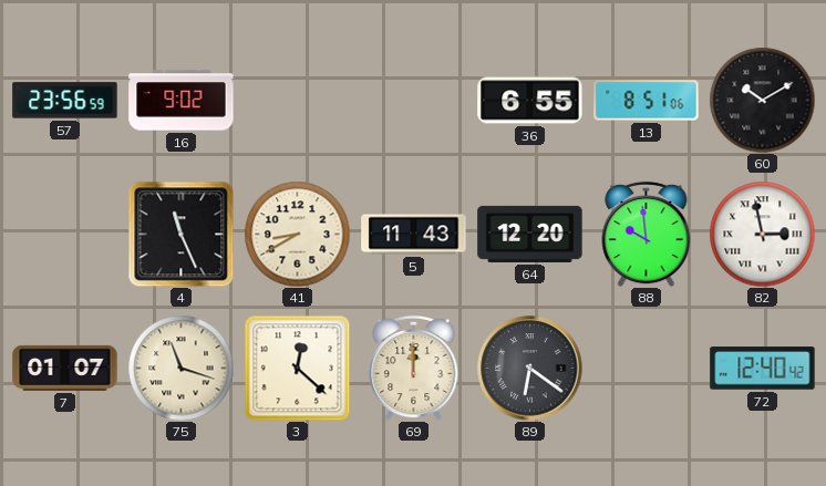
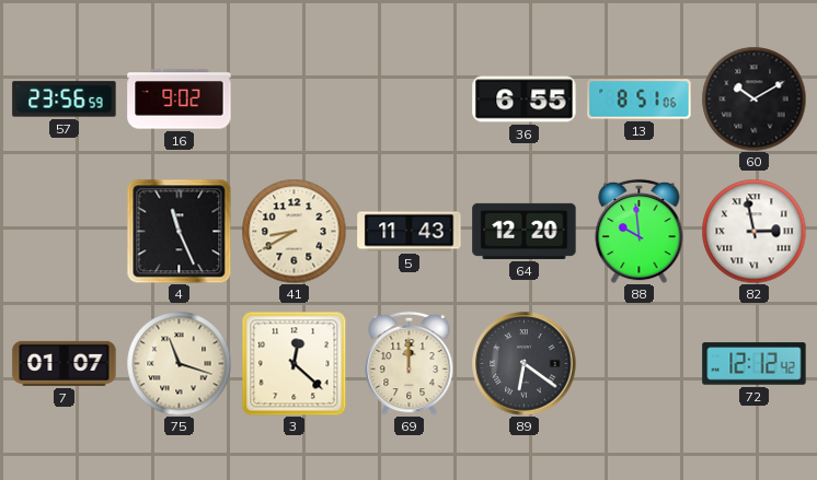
72: 12:40 -> 12:12
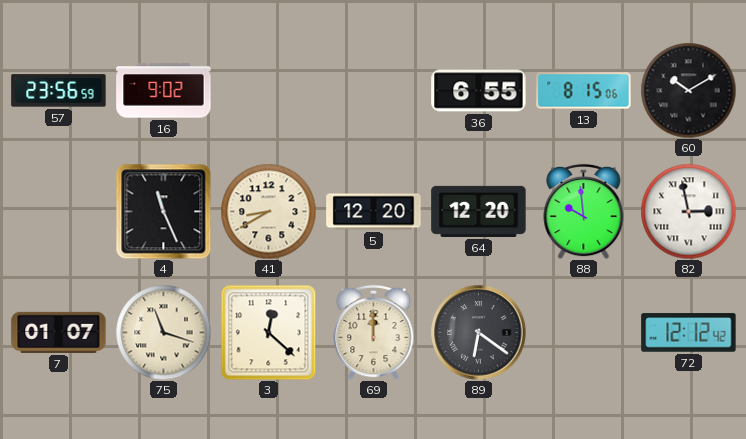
13: 8:51 -> 8:15
5: 11:43 -> 12:20
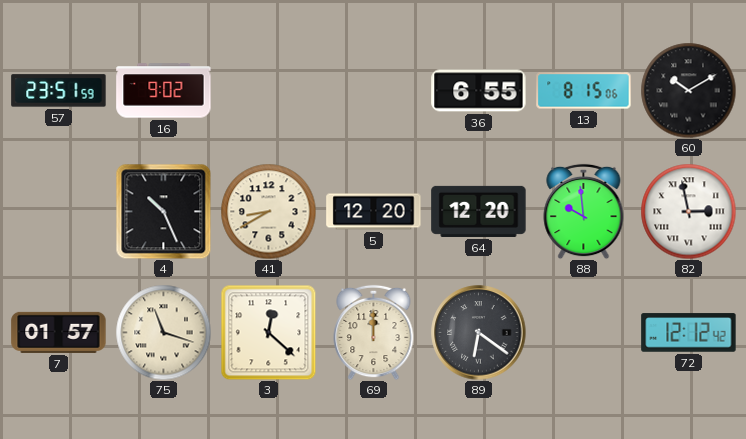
57: 23:56 -> 23:51
4: 11:26 -> 10:26
7: 01:07 -> 01:57
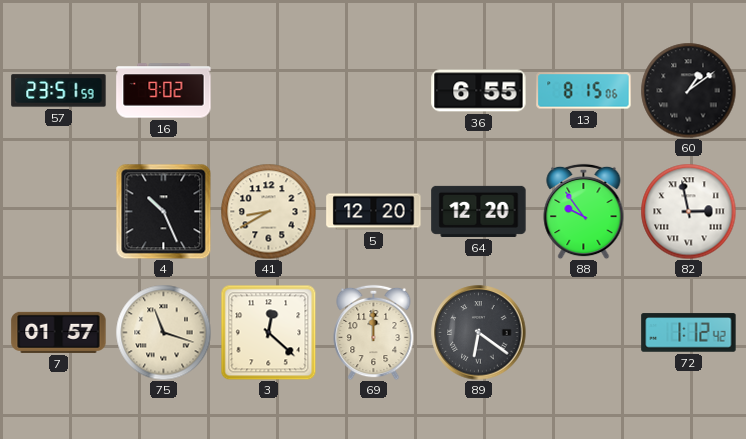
60: 10:10 -> 1:09
88: 9:59 -> 9:54
72: 12:12 -> 1:12
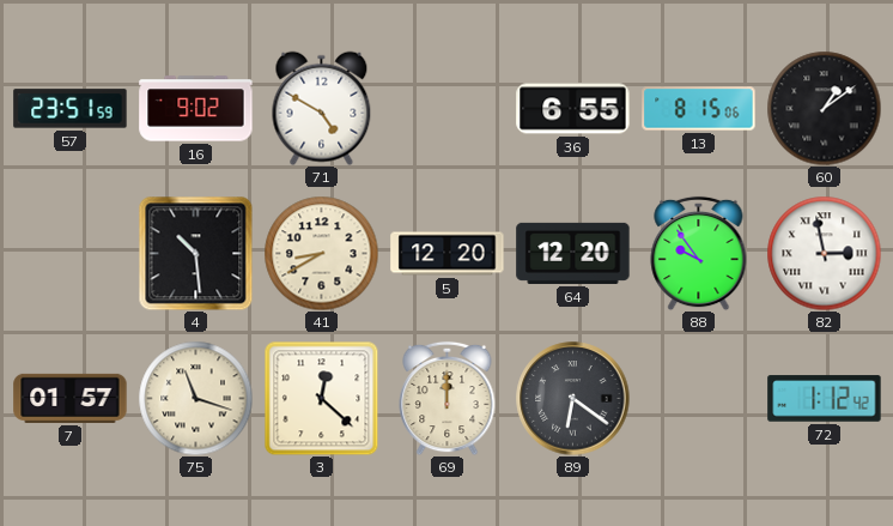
71: none -> 4:50
4: 10:26 -> 10:29
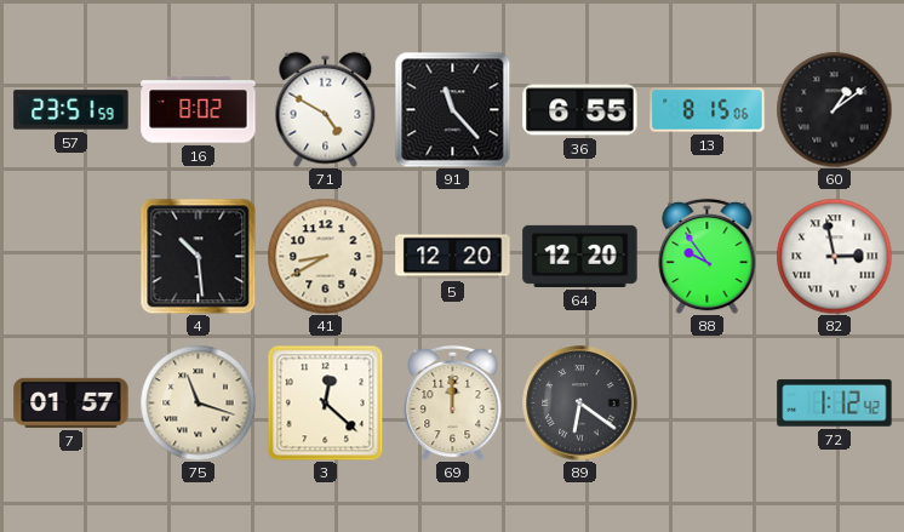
16: 9:02 -> 8:02
91: none -> 11:23
